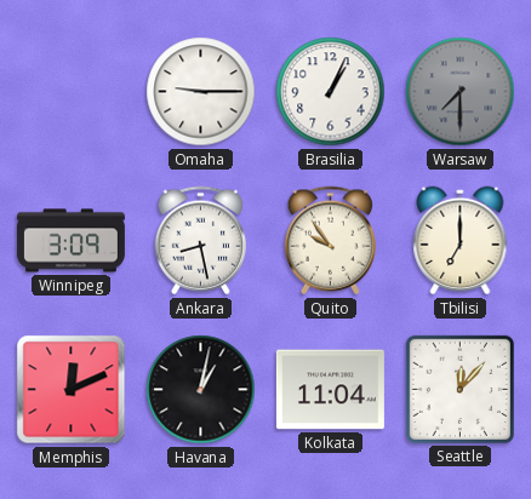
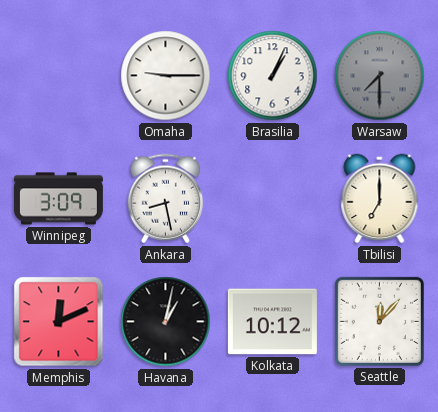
Quito: 9:54 -> none
Kolkata: 11:04 -> 10:12
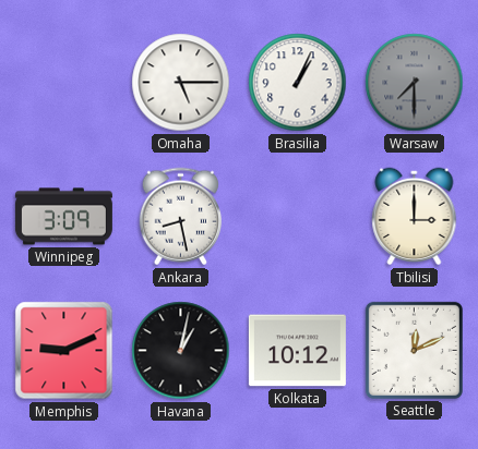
Omaha: 9:15 -> 5:15
Tbilisi: 7:00 -> 3:00
Memphis: 12:11 -> 9:11
Seattle: 12:07 -> 12:11
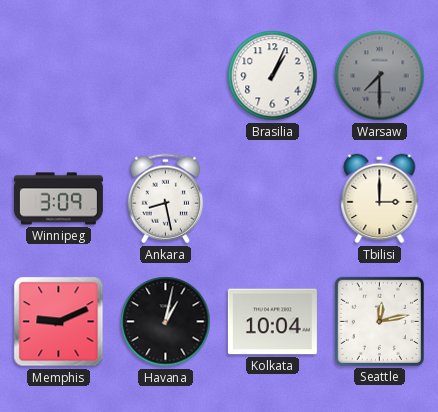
Omaha: 5:15 -> none
Kolkata: 10:12 -> 10:04
Seattle: 12:11 -> 12:13
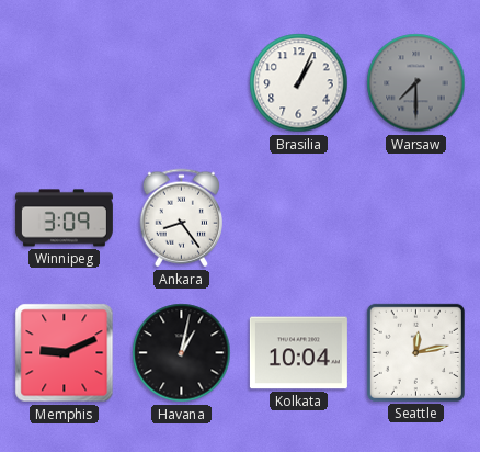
Ankara: 8:28 -> 8:24
Tbilisi: 3:00 -> none
